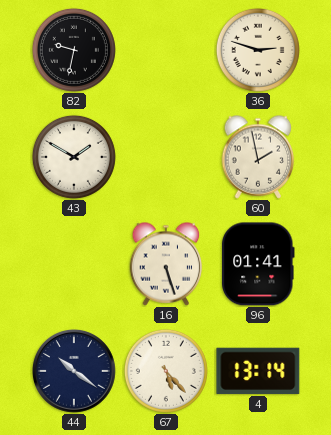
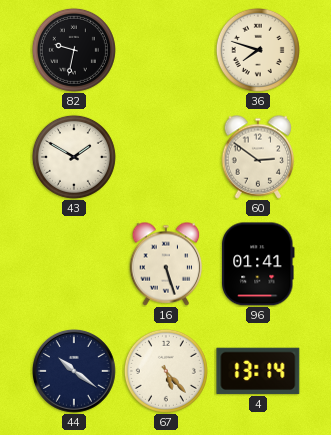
36: 2:48 -> 7:48
60: 1:58 -> 2:51
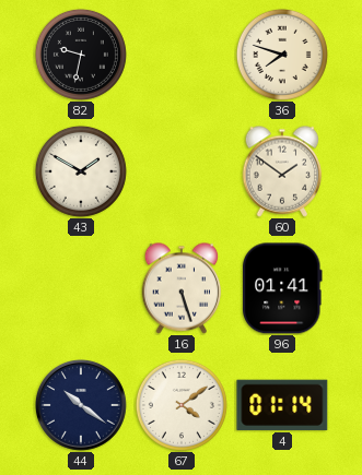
60: 2:51 -> 1:51
67: 5:23 -> 4:09
4: 13:14 -> 01:14
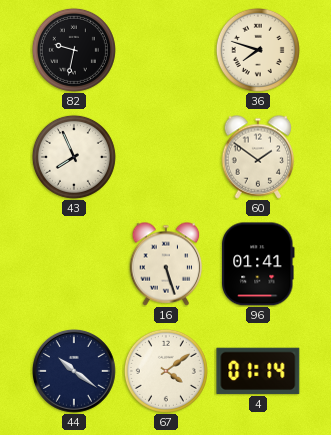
43: 1:50 -> 7:56
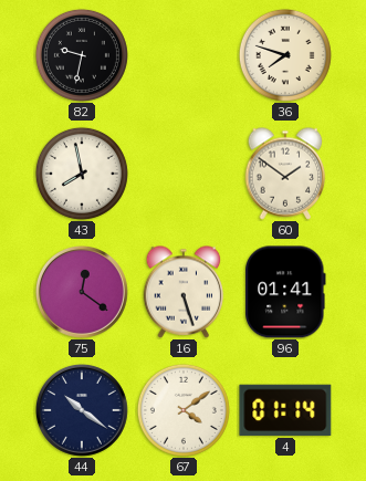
43: 7:56 -> 7:58
75: none -> 12:21
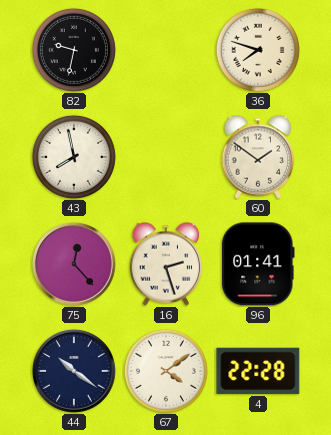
75: 12:21 -> 12:23
16: 5:27 -> 2:27
4: 01:14 -> 22:28
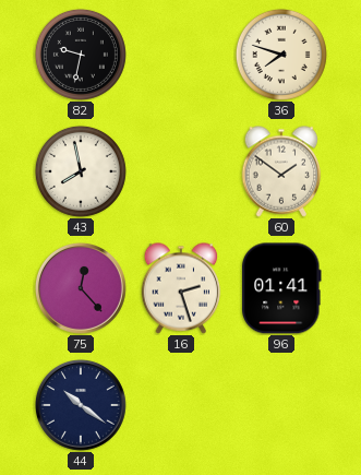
67: 4:09 -> none
4: 22:28 -> none
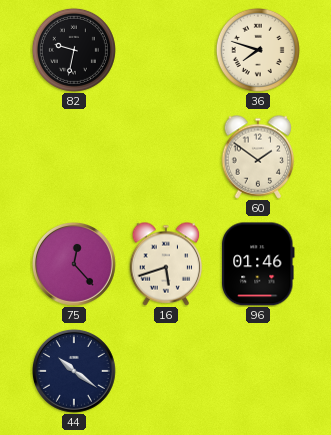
43: 7:58 -> none
16: 2:27 -> 5:42
96: 01:41 -> 01:46
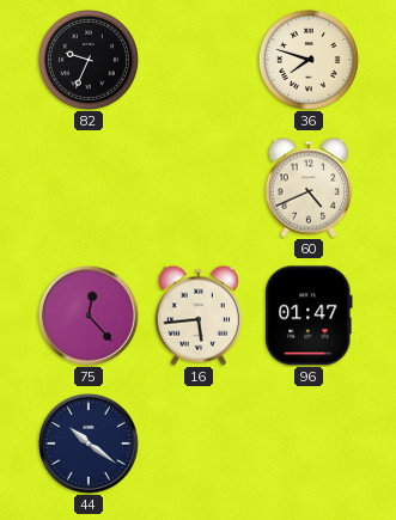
82: 9:32 -> 9:34
60: 1:51 -> 4:41
16: 5:42 -> 5:44
96: 01:46 -> 01:47
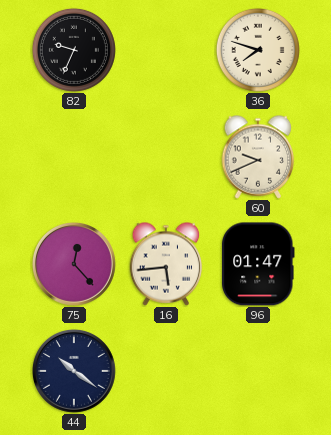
60: 4:41 -> 9:41
